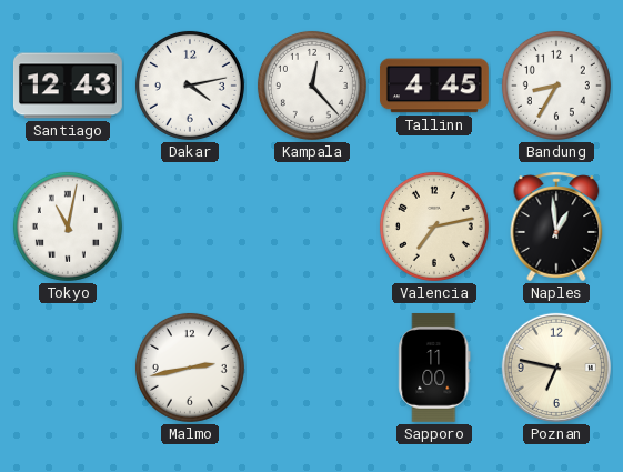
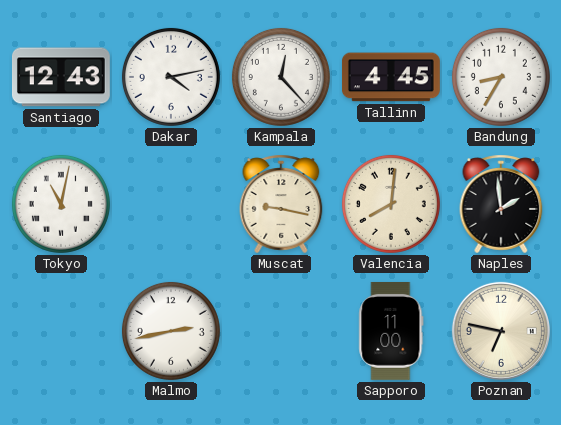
Muscat: none -> 9:17
Valencia: 7:13 -> 8:01
Naples: 12:59 -> 1:59
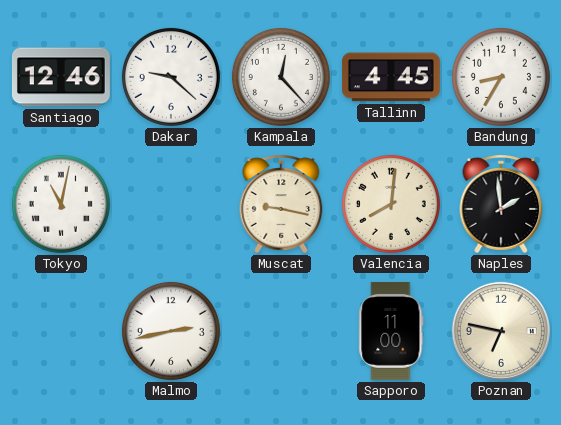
Santiago: 12:43 -> 12:46
Dakar: 4:13 -> 9:22
